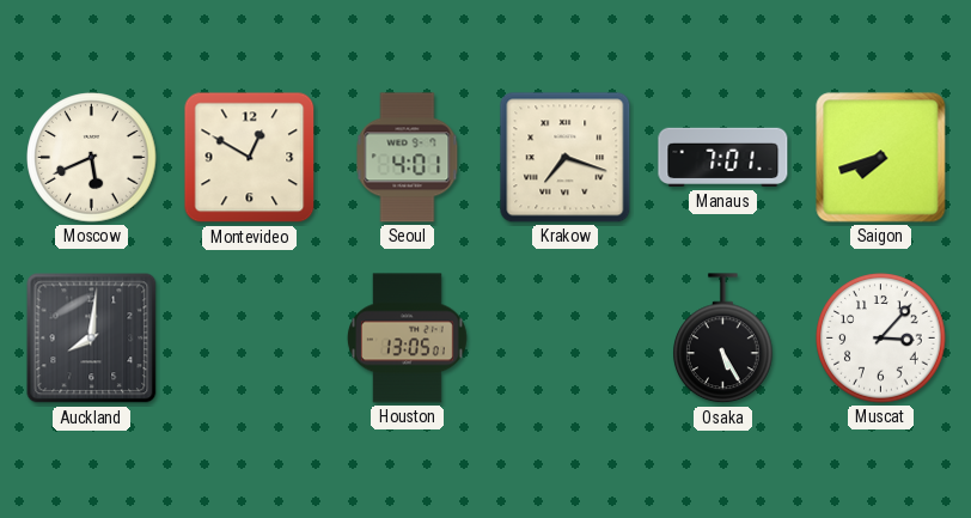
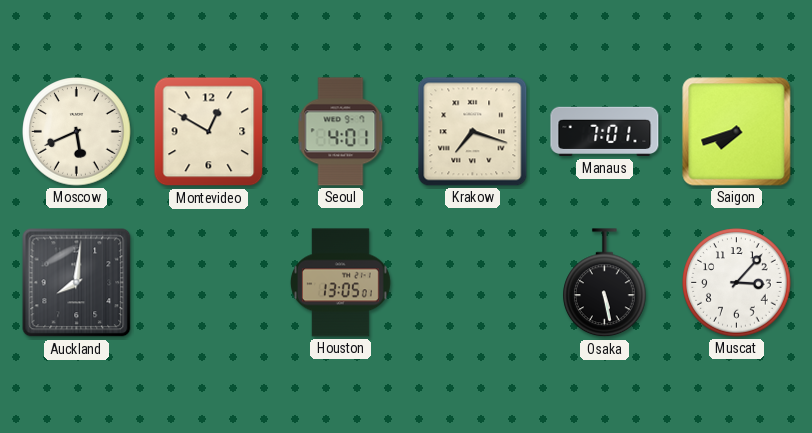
Osaka: 5:25 -> 5:28
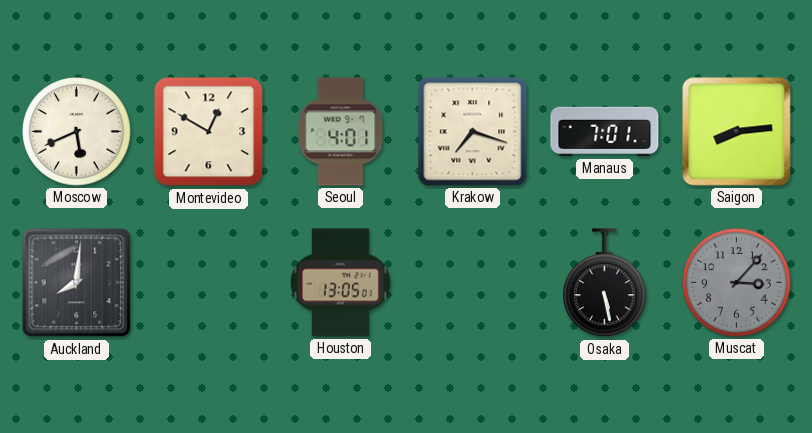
Saigon: 7:42 -> 8:14
Muscat dial: white -> grey
